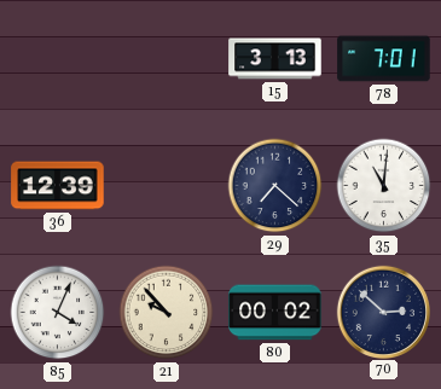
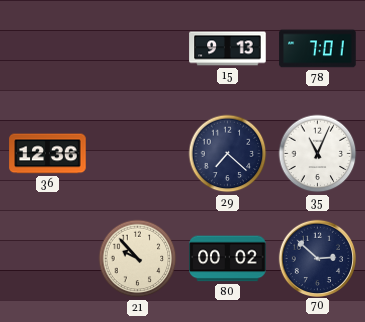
15: 3:13 -> 9:13
36: 12:39 -> 12:36
35: 11:01 -> 11:04
85: 4:04 -> none
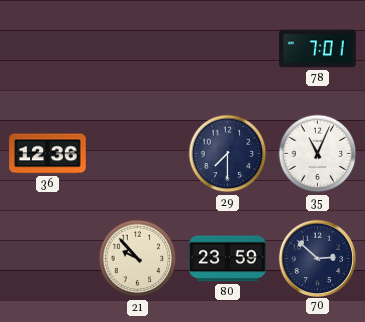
15: 9:13 -> none
29: 7:22 -> 7:30
80: 00:02 -> 23:59
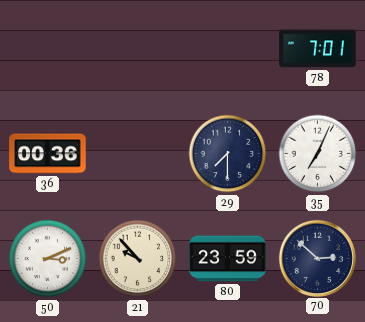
36: 12:36 -> 00:36
35: 11:04 -> 7:04
50: none -> 3:11
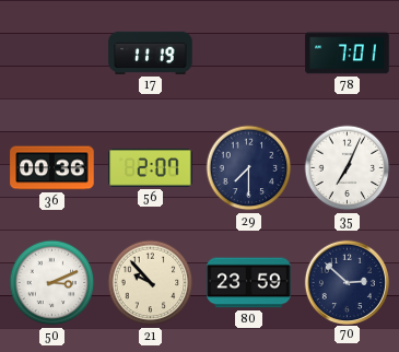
17: none -> 11:19
56: none -> 2:07
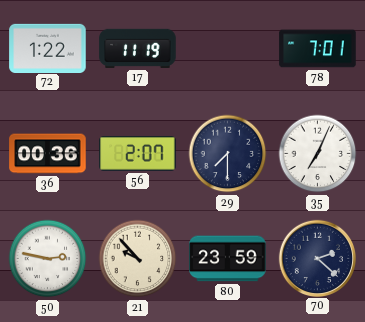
72: none -> 1:22
50: 3:11 -> 2:47
70: 2:52 -> 2:22
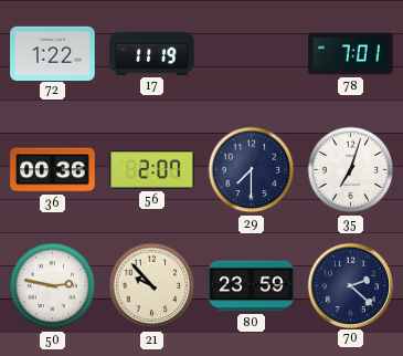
35: 7:04 -> 7:03
